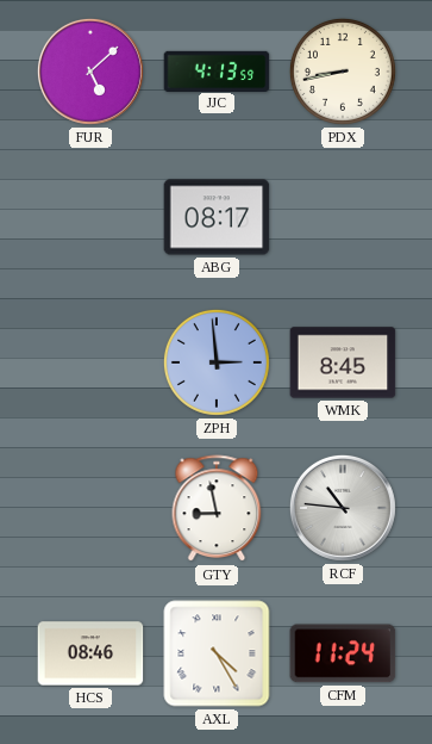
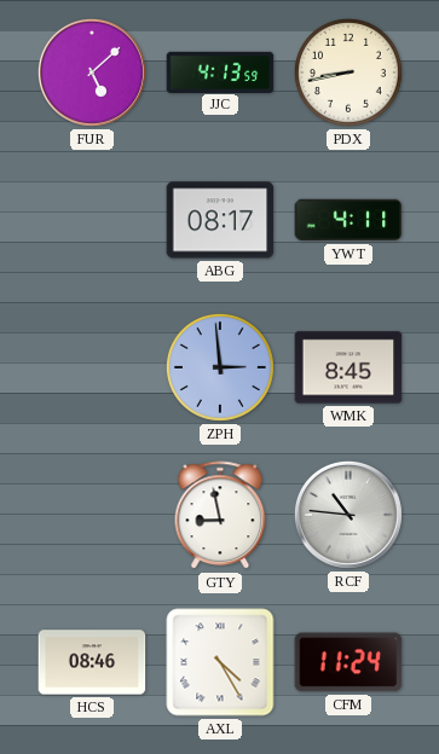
YWT: none -> 4:11
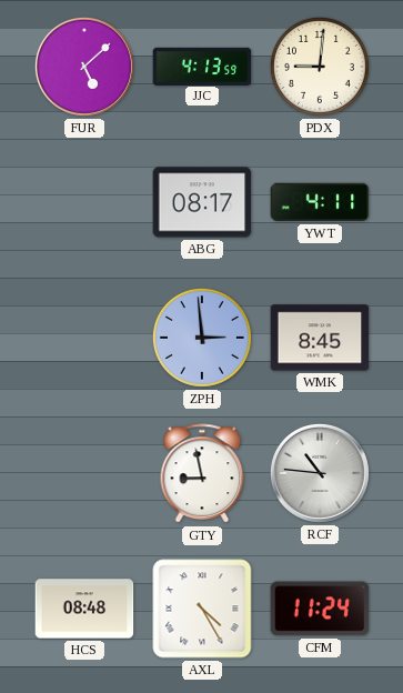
PDX: 8:43 -> 9:01
HCS: 08:46 -> 08:48
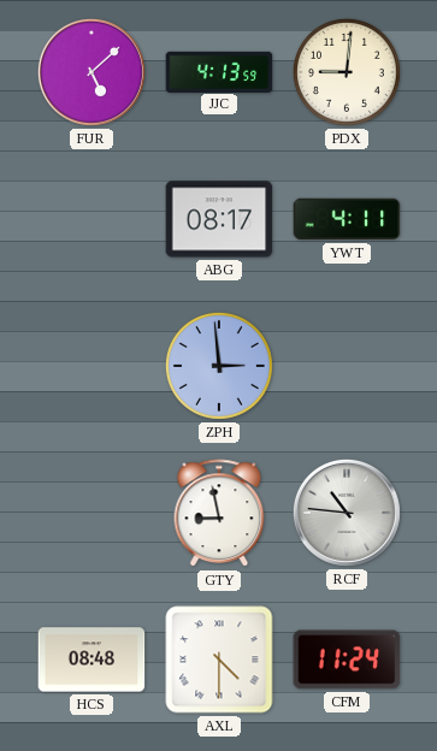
WMK: 8:45 -> none
AXL: 4:25 -> 4:30
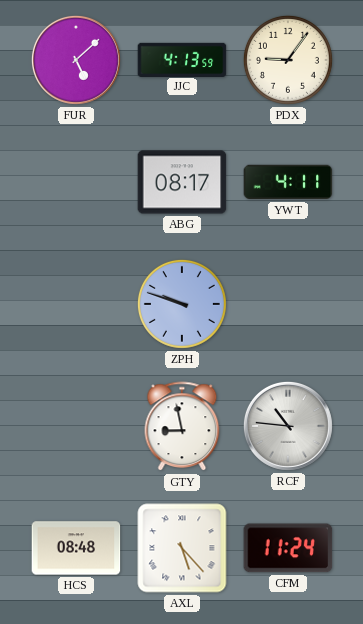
PDX: 9:01 -> 9:06
ZPH: 2:59 -> 9:48
AXL: 4:30 -> 5:23
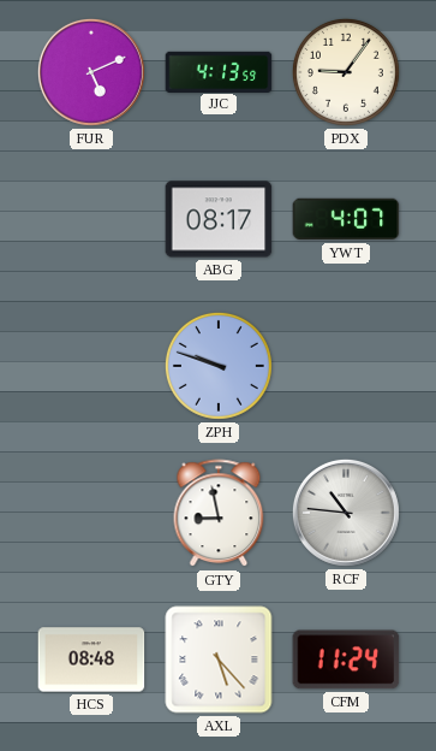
FUR: 5:08 -> 5:11
YWT: 4:11 -> 4:07
